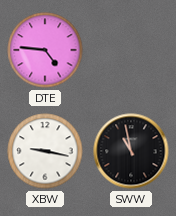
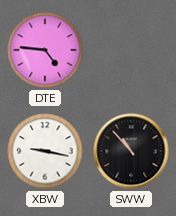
SWW: 10:58 -> 10:53
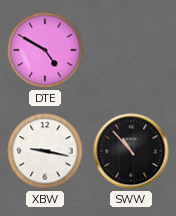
DTE: 4:46 -> 4:50
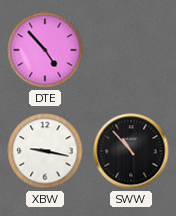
DTE: 4:50 -> 4:53
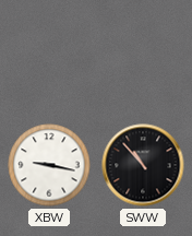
DTE: 4:53 -> none
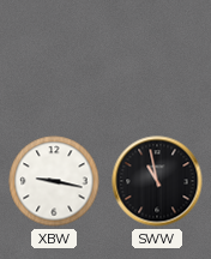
SWW: 10:53 -> 10:58
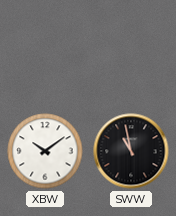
XBW: 9:17 -> 10:09
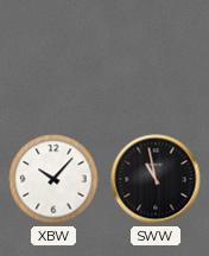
XBW: 10:09 -> 10:07
